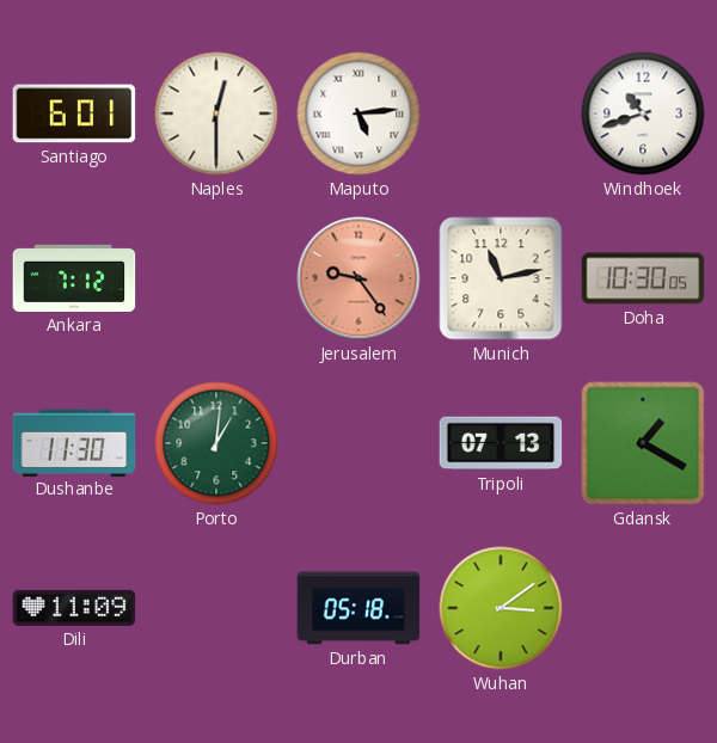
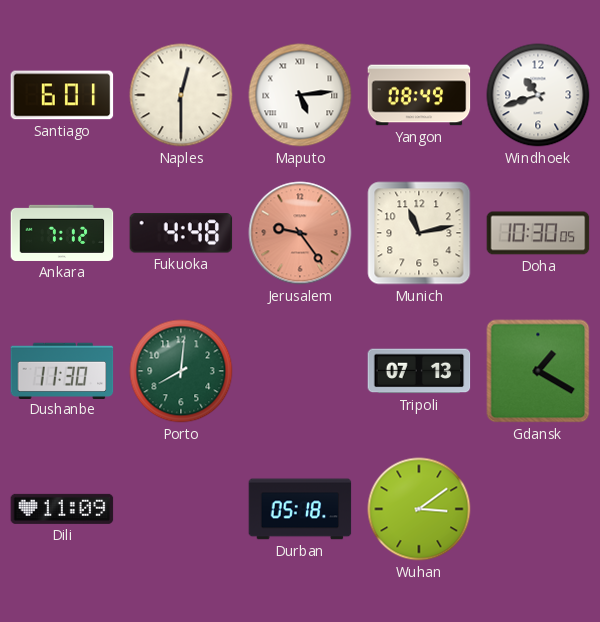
Yangon: none -> 08:49
Fukuoka: none -> 4:48
Porto: 1:01 -> 8:01
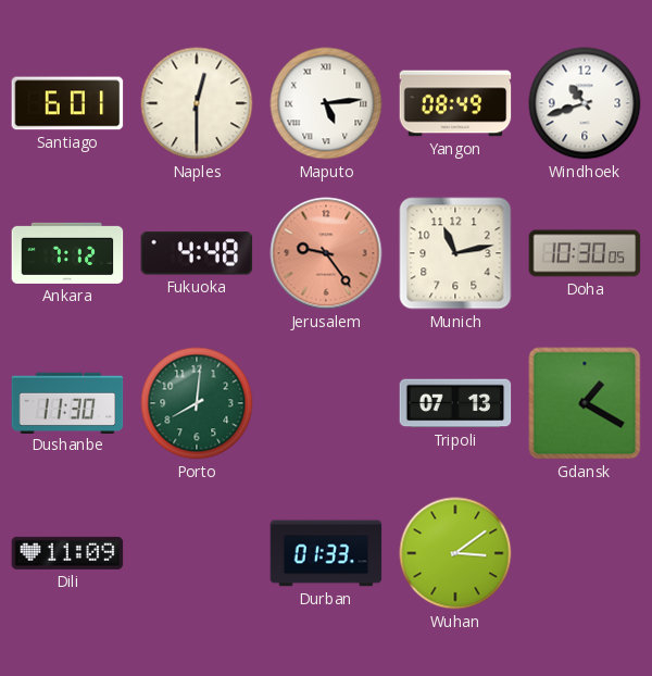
Durban: 05:18 -> 01:33
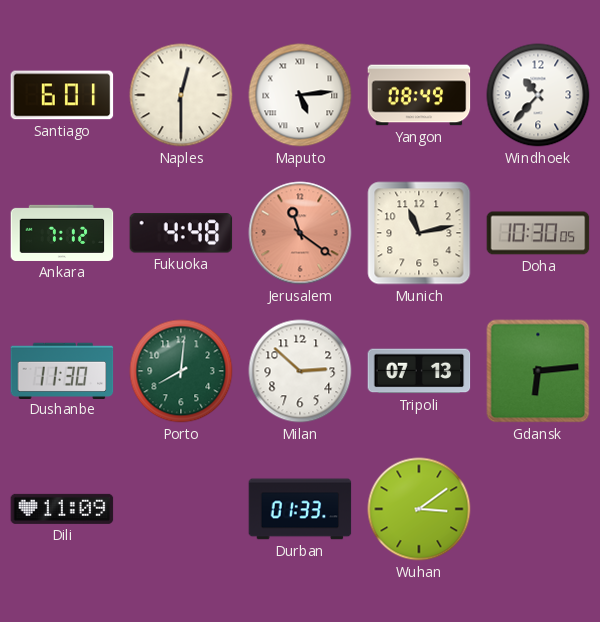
Windhoek: 10:42 -> 10:37
Jerusalem: 9:24 -> 11:21
Milan: none -> 2:52
Gdansk: 1:20 -> 6:14
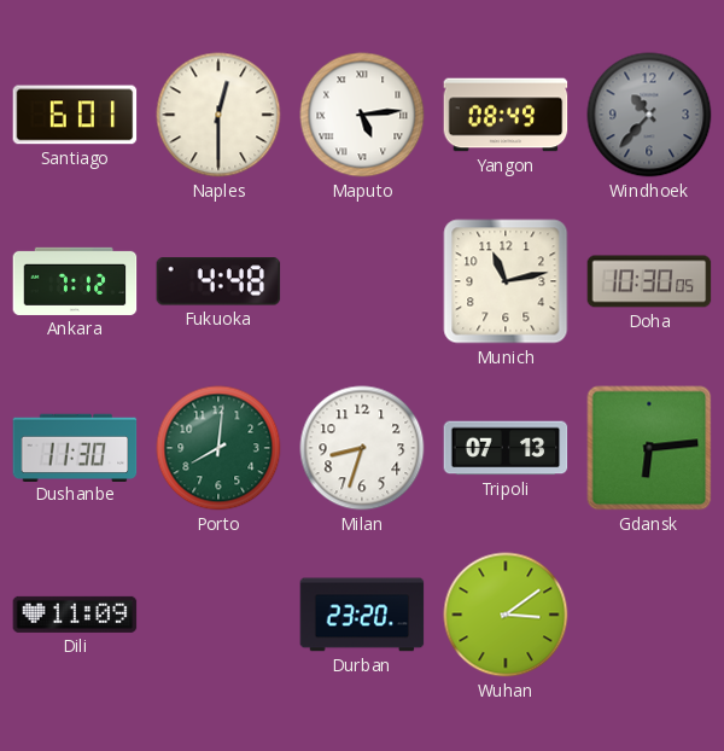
Windhoek dial: white -> grey
Jerusalem: 11:21 -> none
Milan: 2:52 -> 8:33
Durban: 01:33 -> 23:20
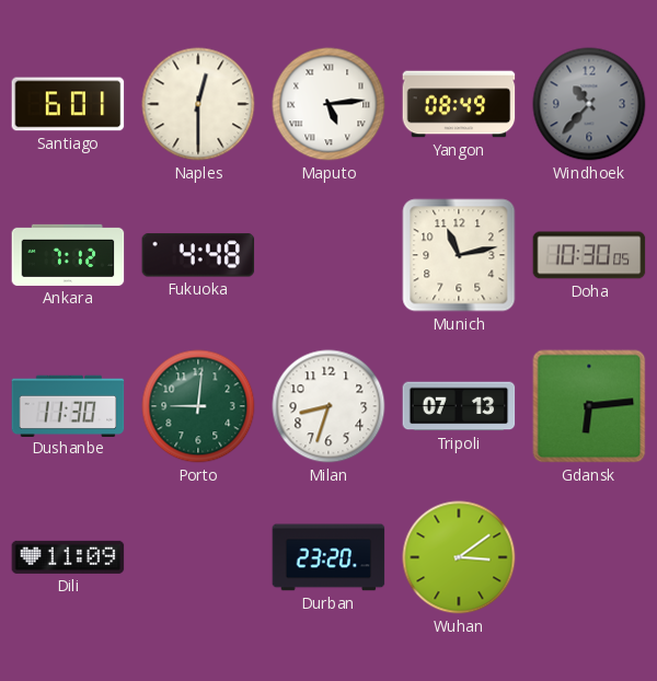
Porto: 8:01 -> 9:01
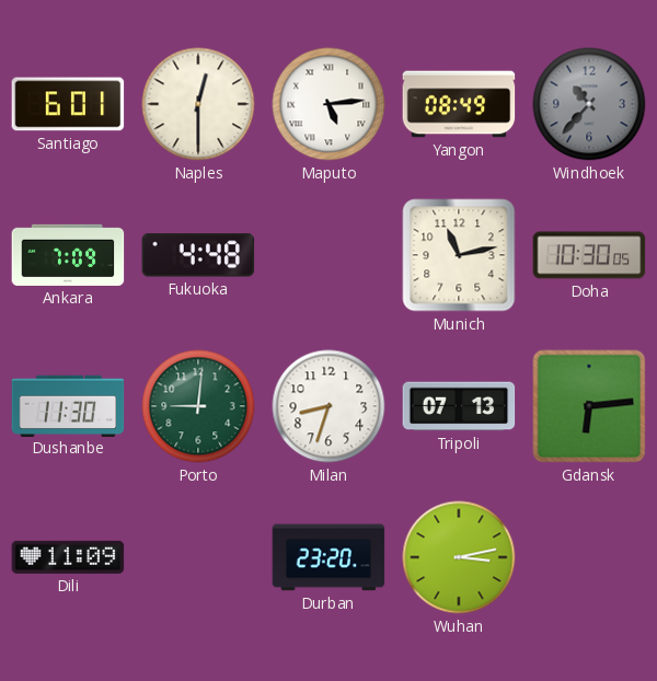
Ankara: 7:12 -> 7:09
Wuhan: 3:09 -> 3:13
